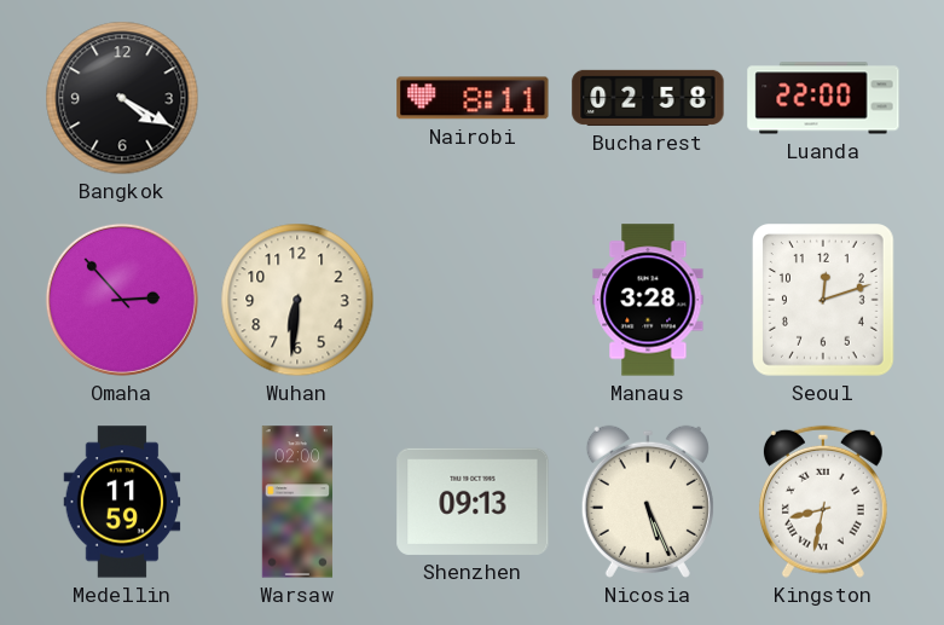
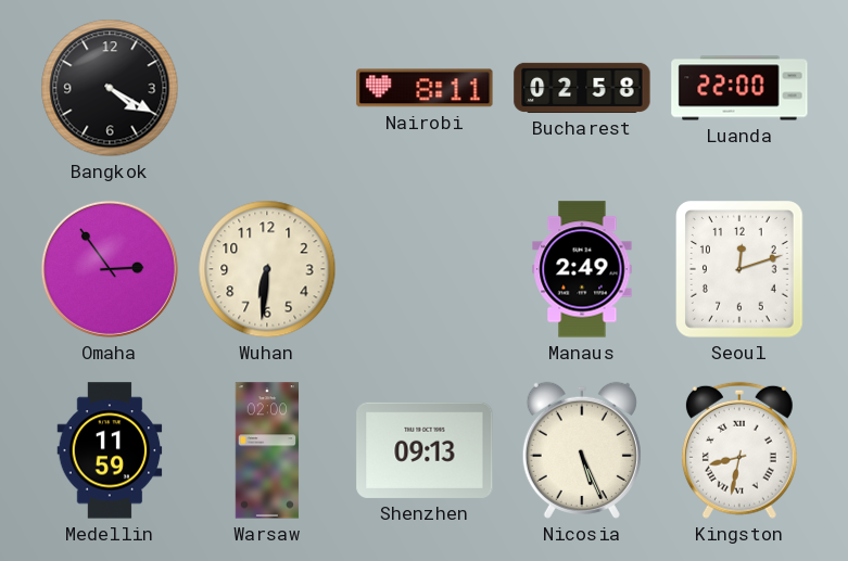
Omaha: 2:53 -> 2:54
Manaus: 3:28 -> 2:49
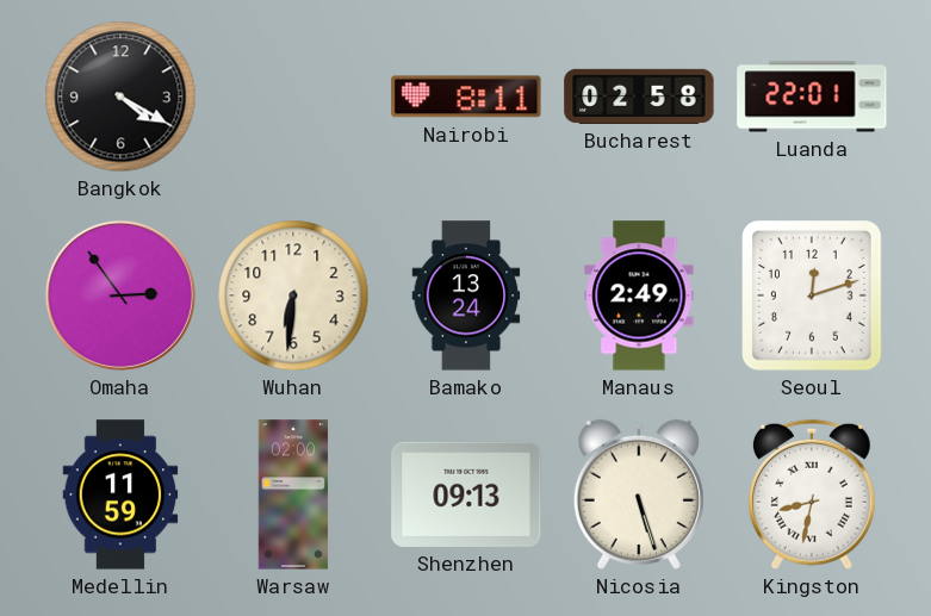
Luanda: 22:00 -> 22:01
Bamako: none -> 13:24
Nicosia: 5:26 -> 5:27
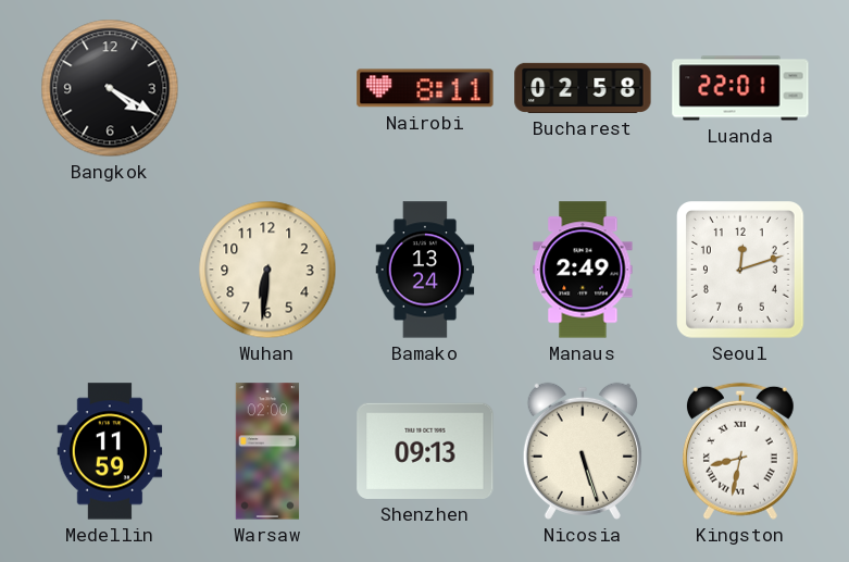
Omaha: 2:54 -> none
